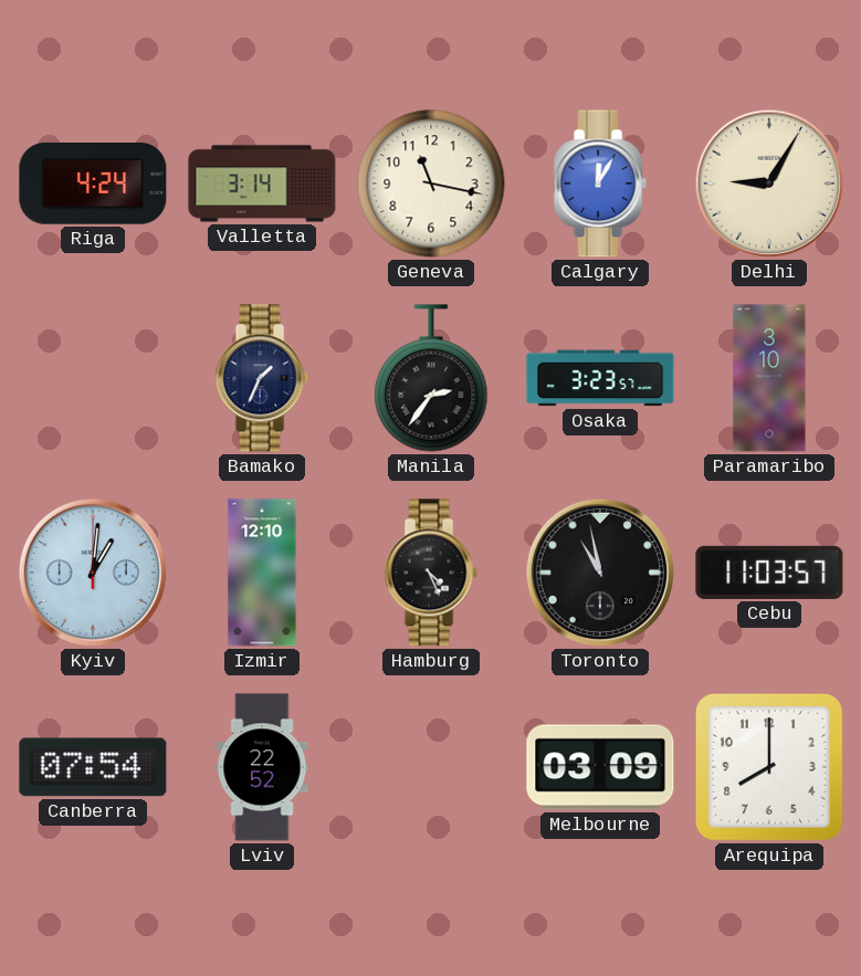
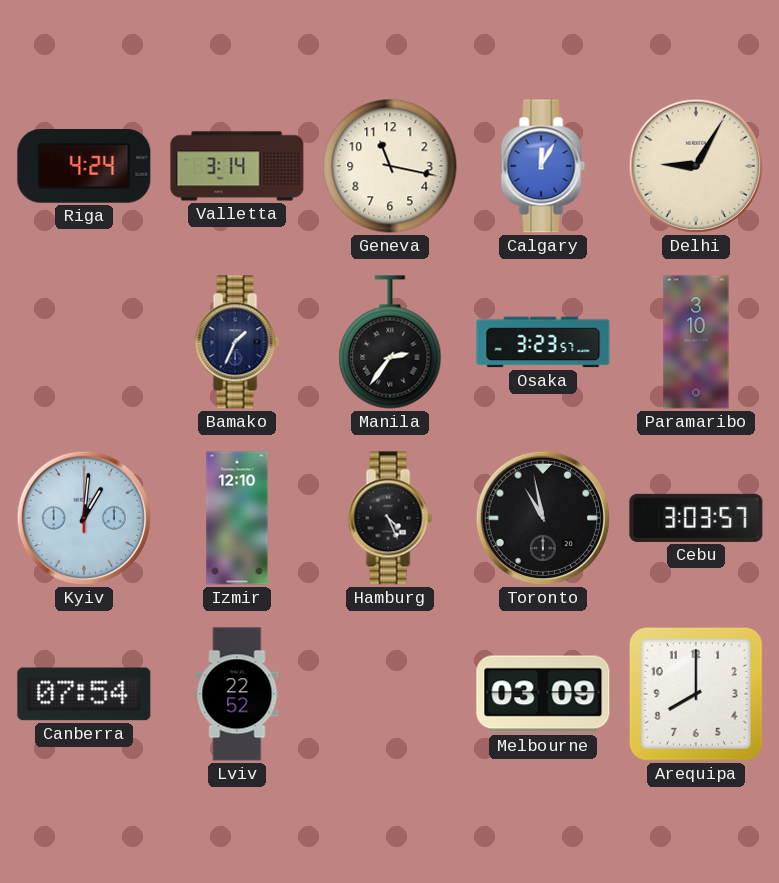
Cebu: 11:03 -> 3:03
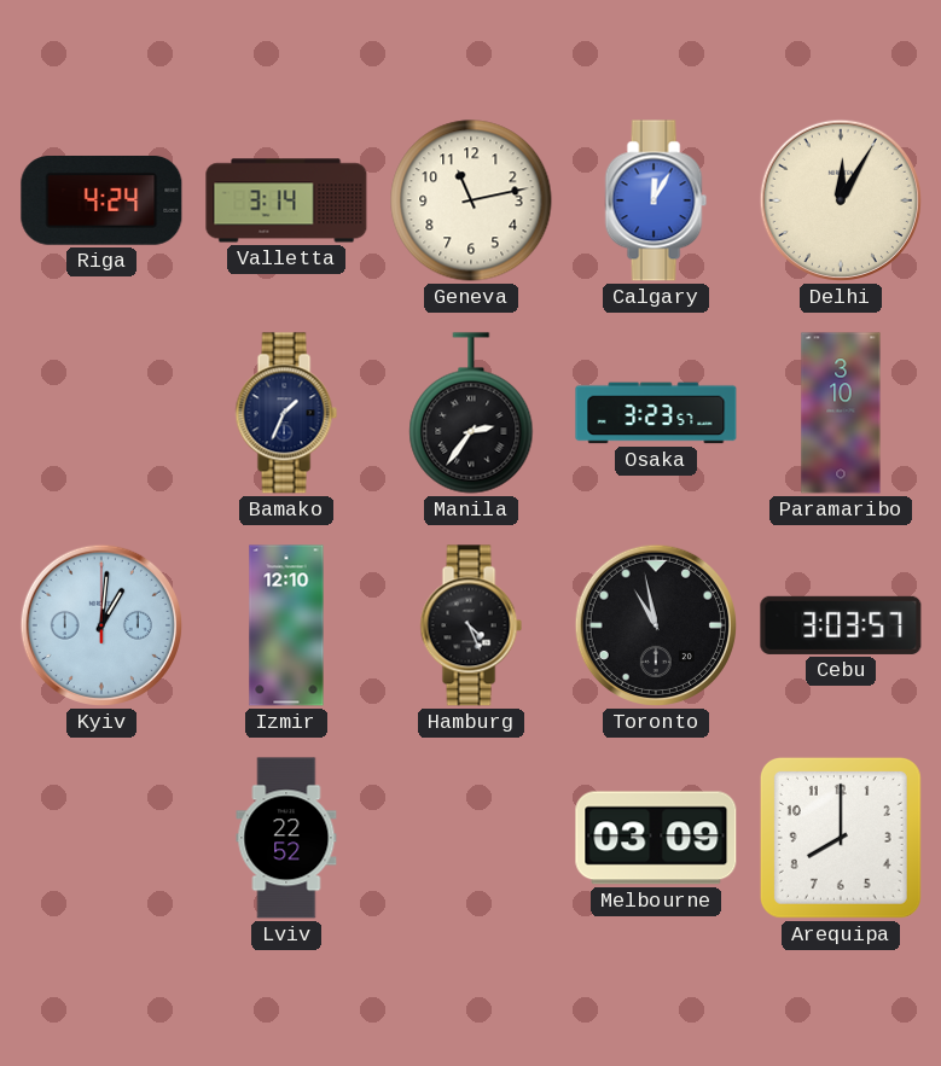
Geneva: 11:17 -> 11:13
Delhi: 9:05 -> 12:05
Canberra: 07:54 -> none
